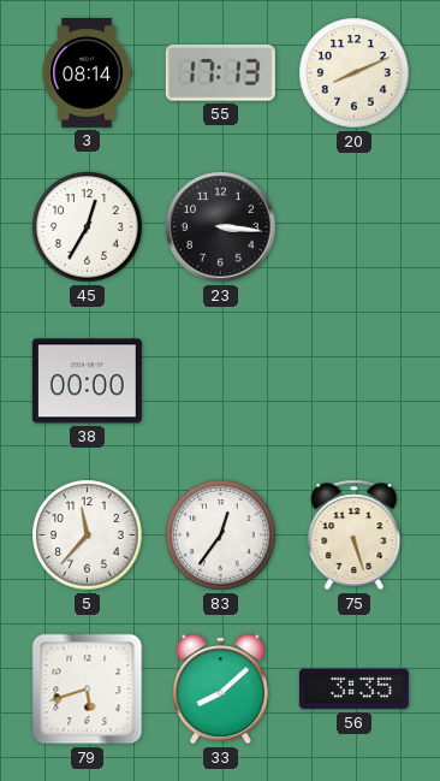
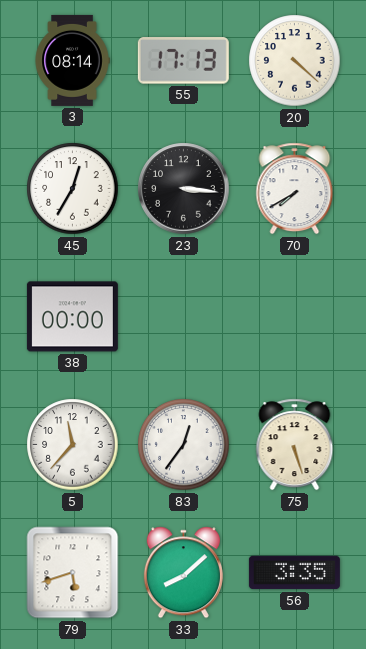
20: 8:11 -> 4:22
70: none -> 7:40
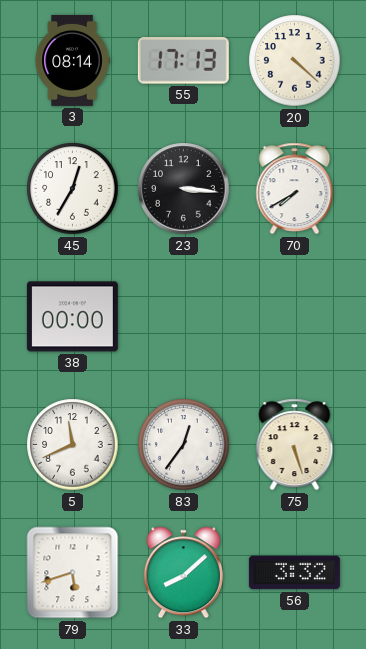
5: 11:37 -> 11:41
56: 3:35 -> 3:32
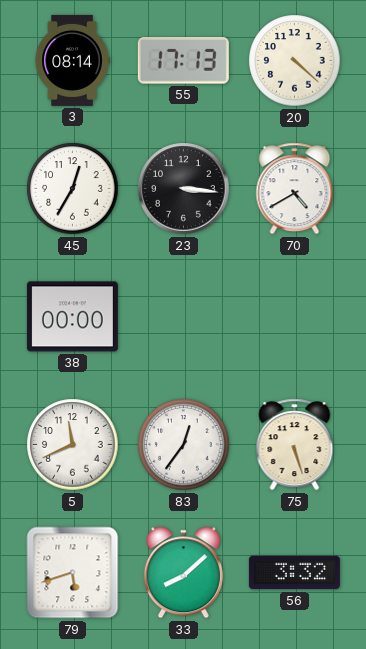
70: 7:40 -> 4:40
